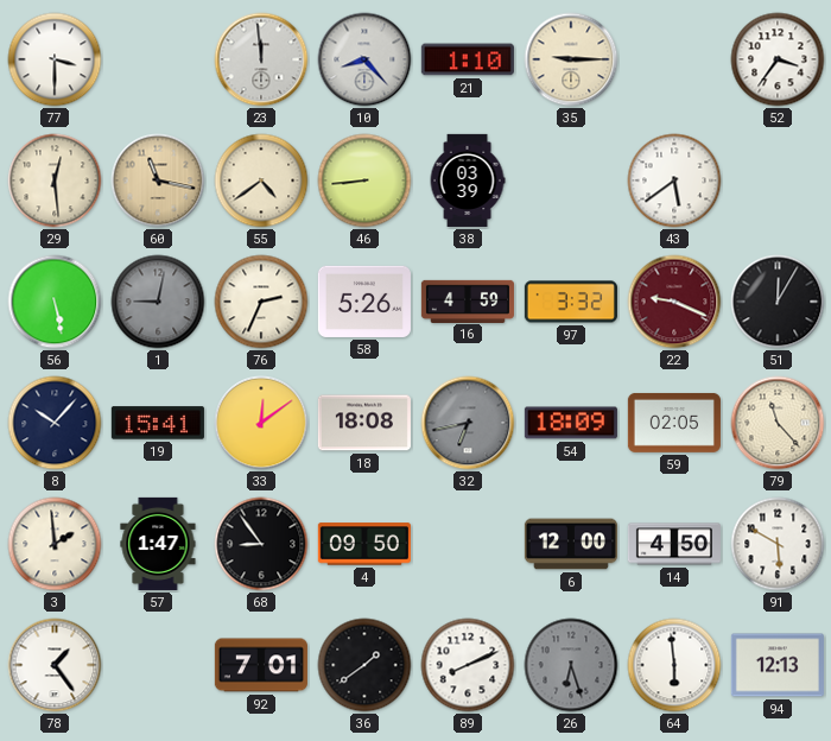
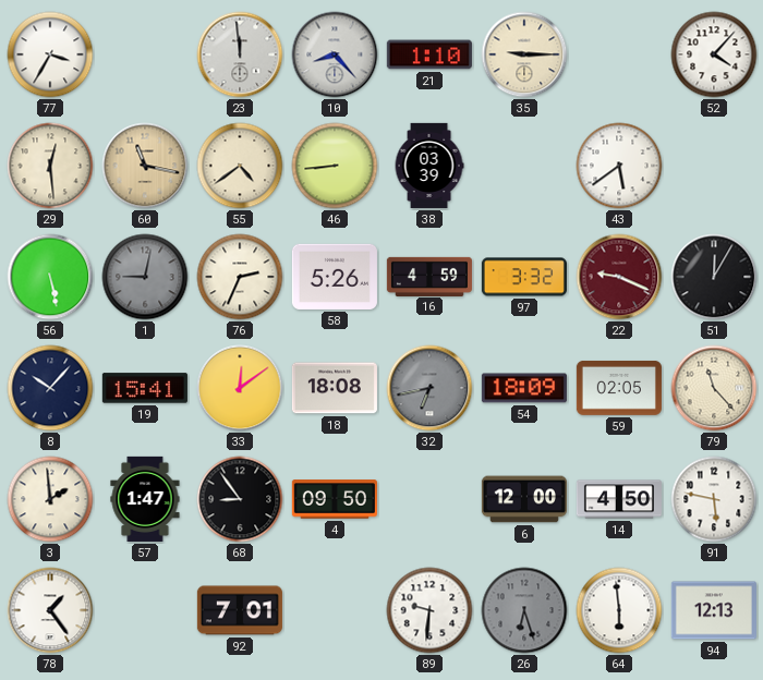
77: 3:30 -> 3:35
52: 3:36 -> 4:07
91: 5:50 -> 5:47
36: 1:39 -> none
89: 8:11 -> 9:31
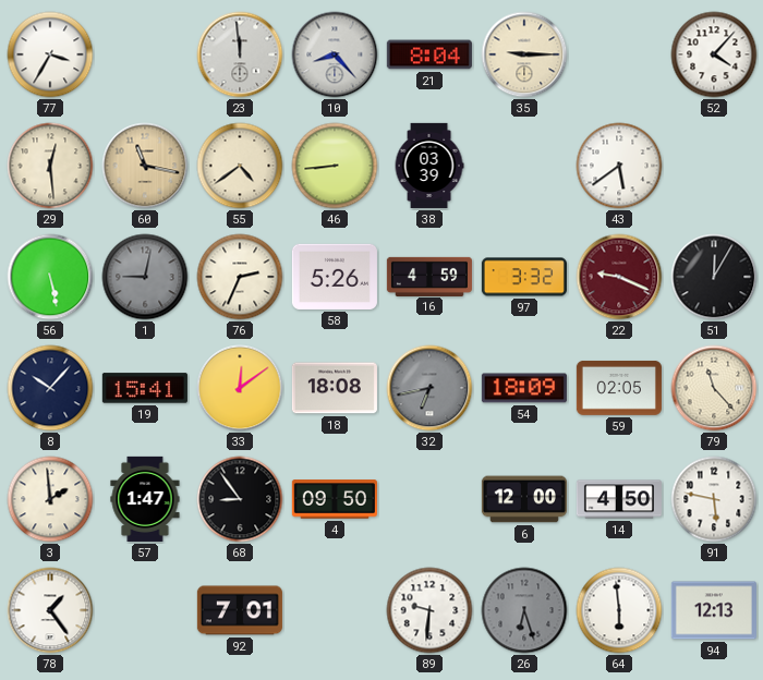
21: 1:10 -> 8:04
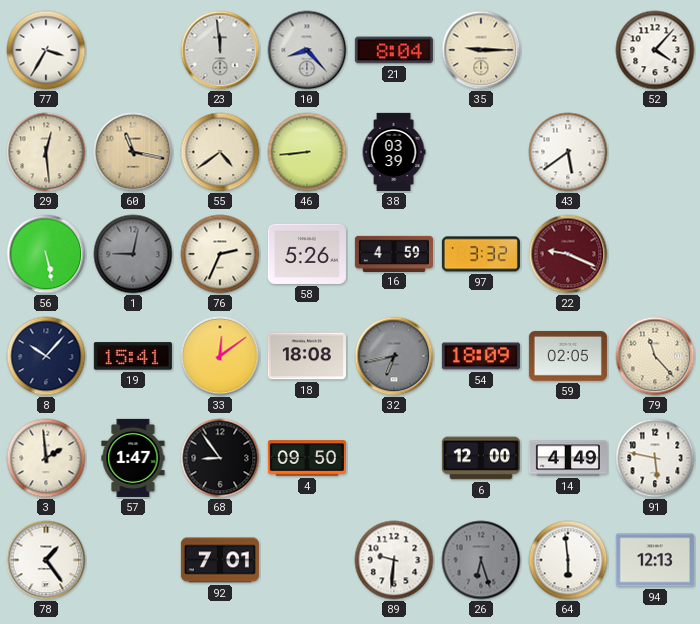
51: 12:05 -> none
14: 4:50 -> 4:49
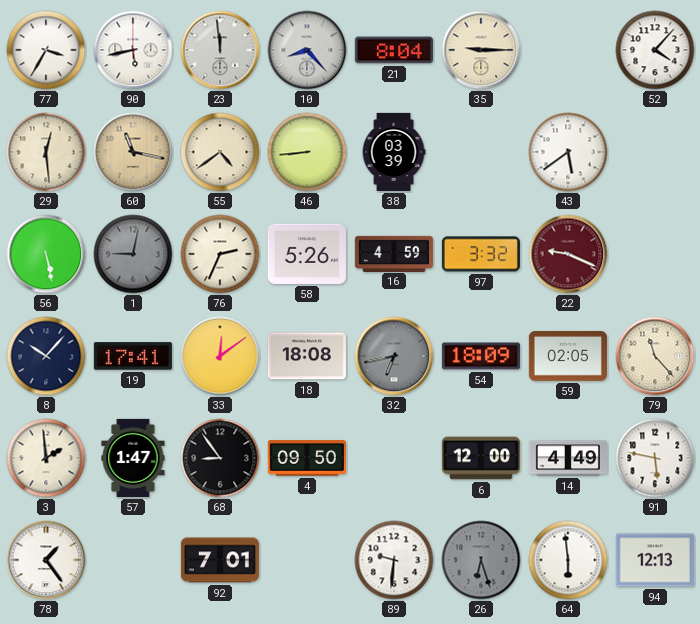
90: none -> 5:43
19: 15:41 -> 17:41
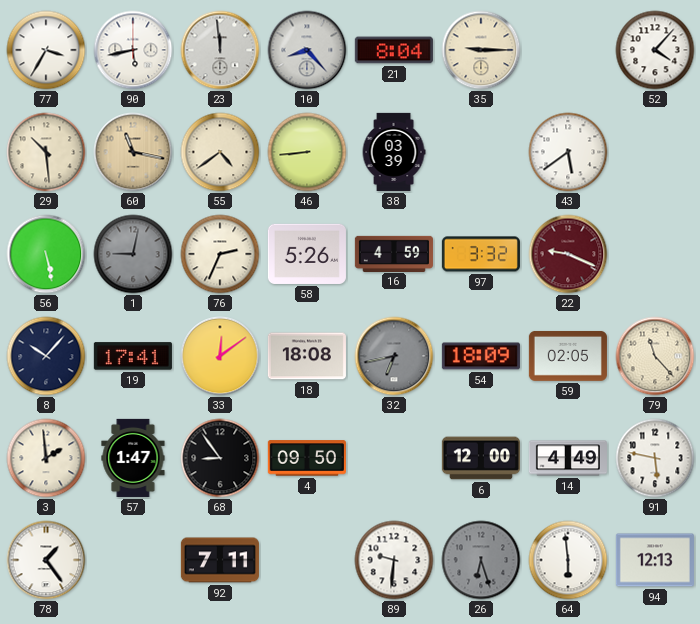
29: 12:29 -> 10:29
92: 7:01 -> 7:11
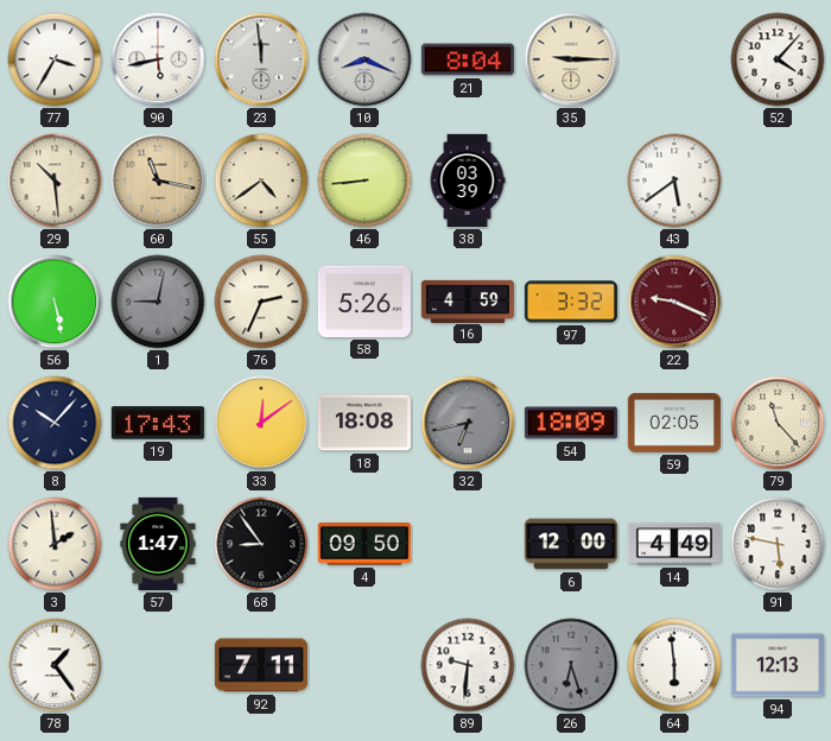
10: 8:23 -> 8:19
19: 17:41 -> 17:43
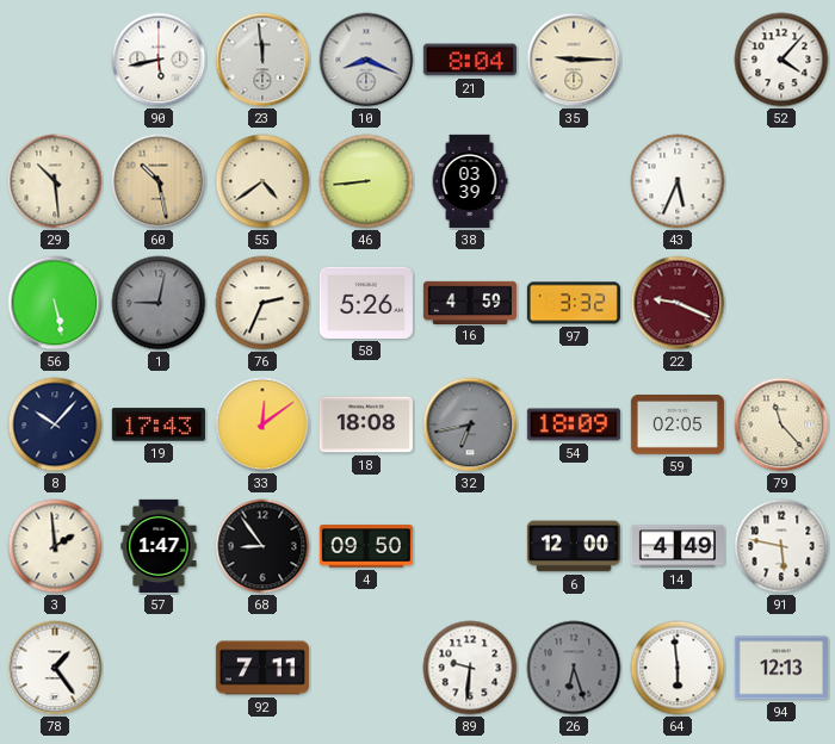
77: 3:35 -> none
60: 11:17 -> 10:28
43: 5:39 -> 5:34
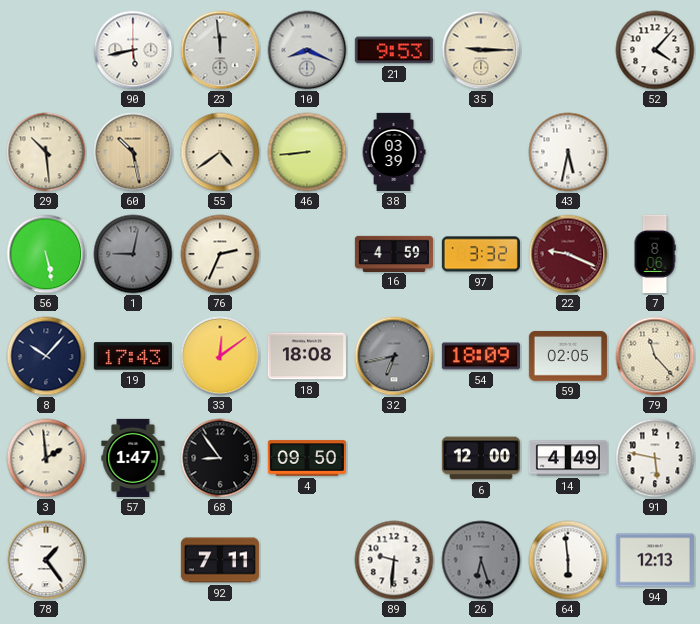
21: 8:04 -> 9:53
43: 5:34 -> 5:32
58: 5:26 -> none
7: none -> 8:06
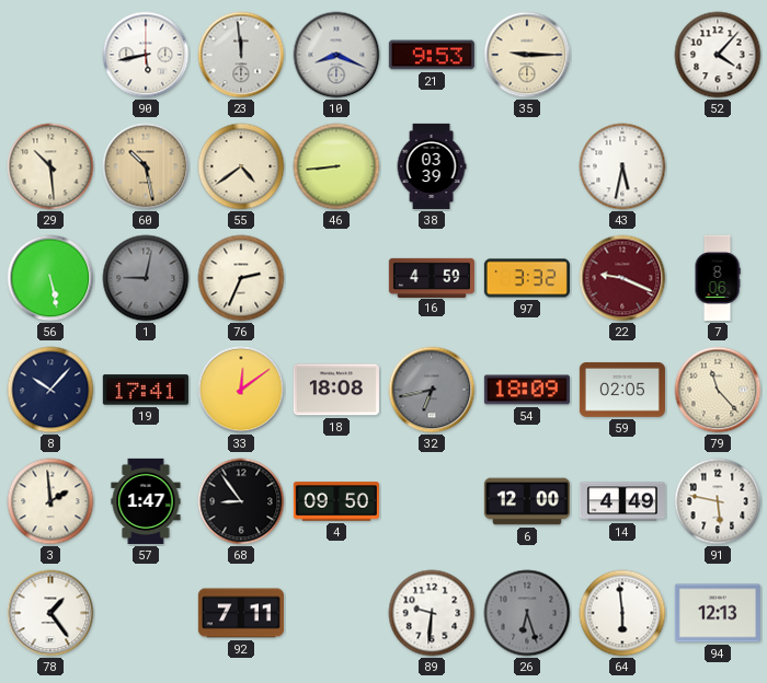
19: 17:43 -> 17:41
